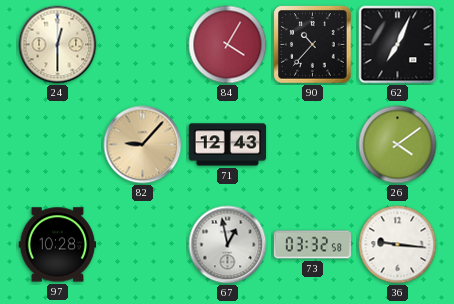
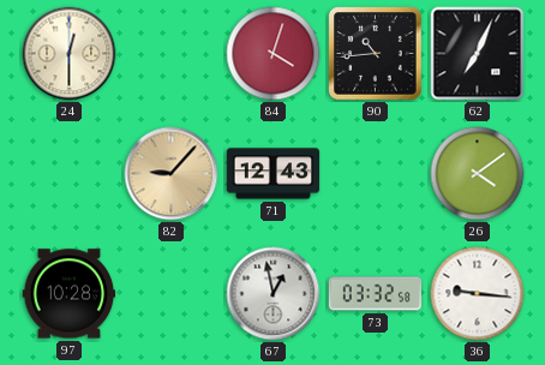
84: 4:05 -> 4:03
90: 10:37 -> 10:44
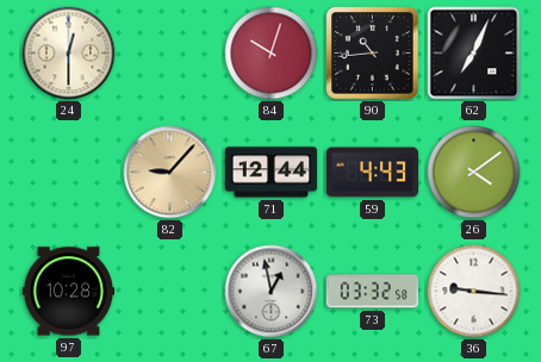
84: 4:03 -> 10:03
71: 12:43 -> 12:44
59: none -> 4:43
